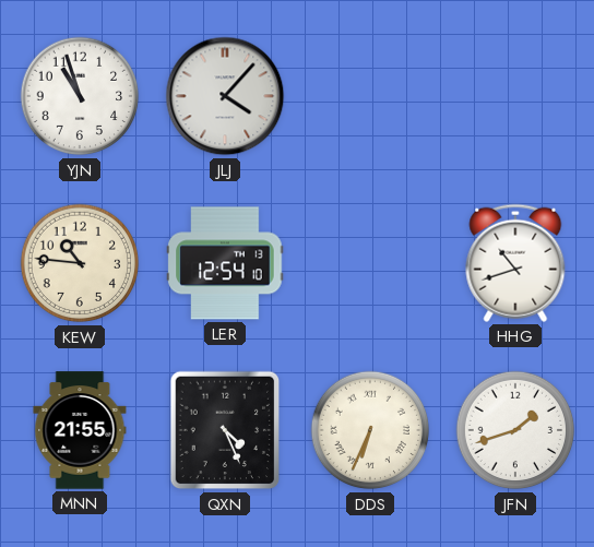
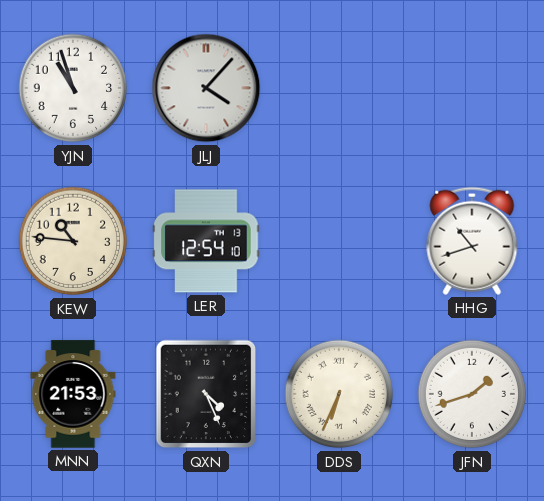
MNN: 21:55 -> 21:53
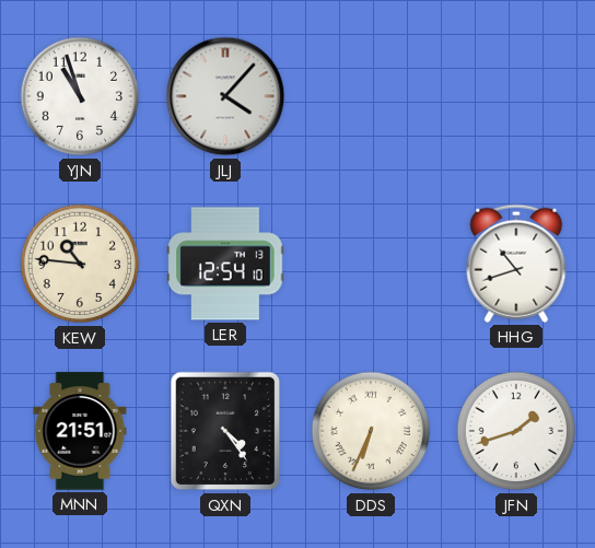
MNN: 21:53 -> 21:51
QXN: 4:26 -> 4:24
